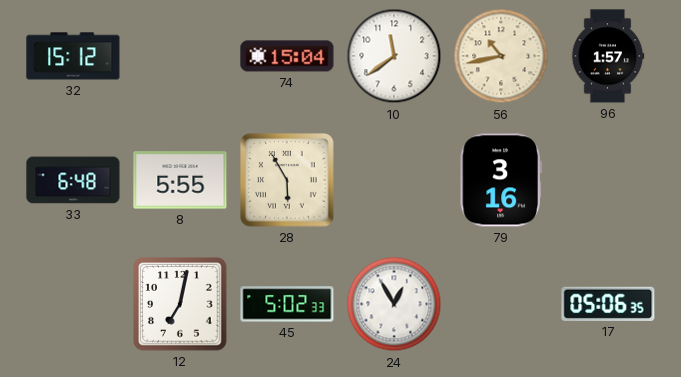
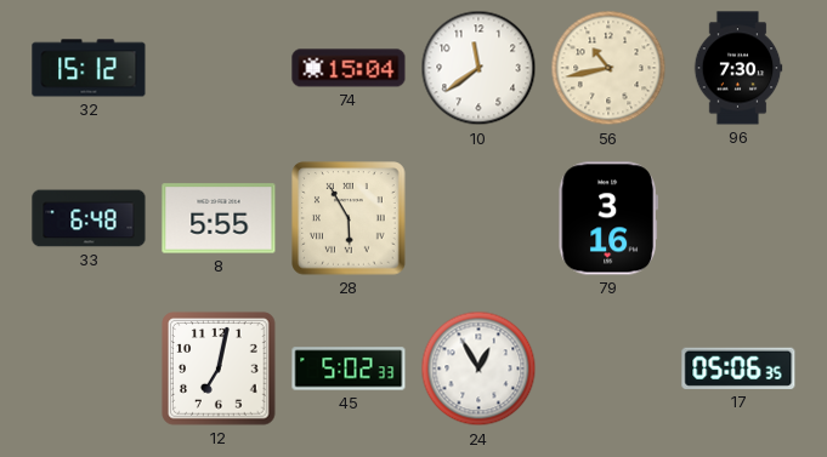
96: 1:57 -> 7:30
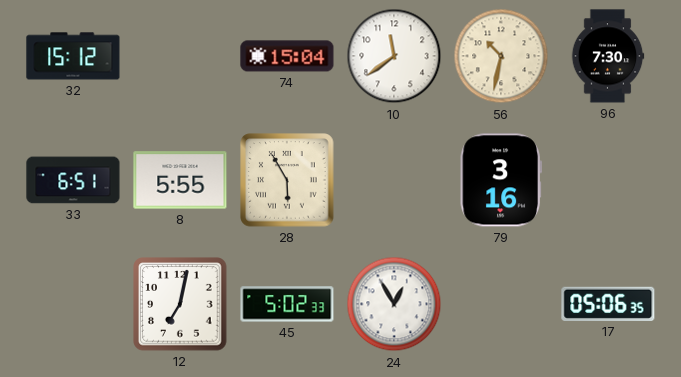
56: 10:43 -> 10:32
33: 6:48 -> 6:51
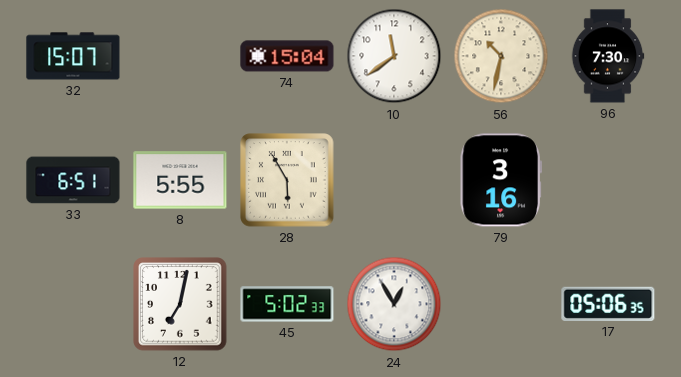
32: 15:12 -> 15:07
